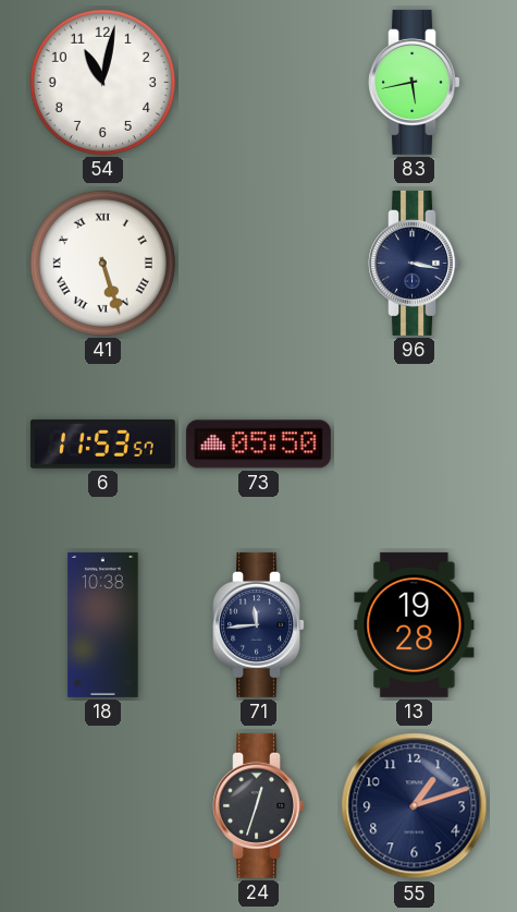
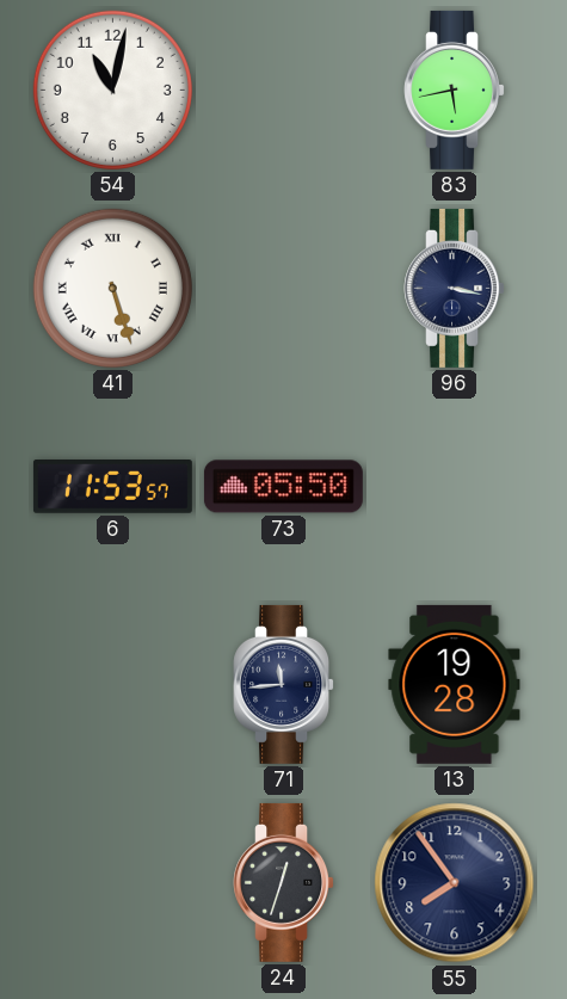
18: 10:38 -> none
55: 1:12 -> 7:54
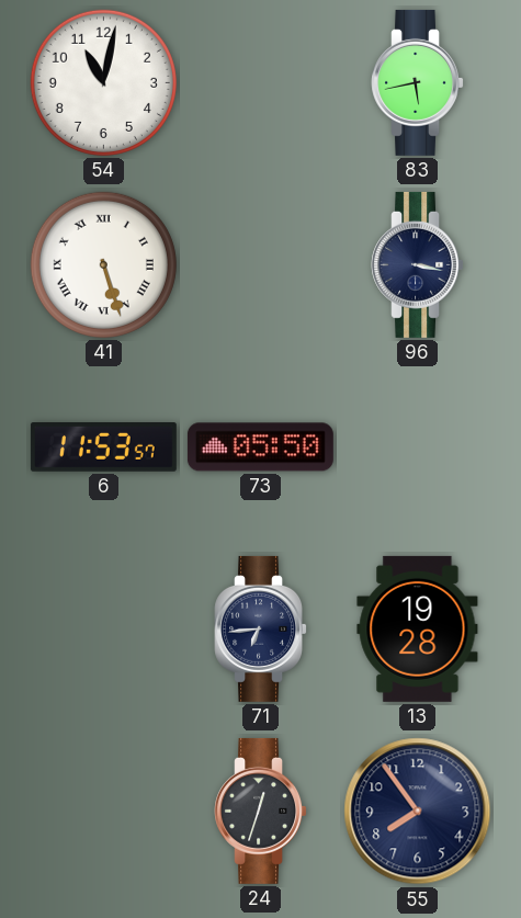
71: 11:44 -> 6:44
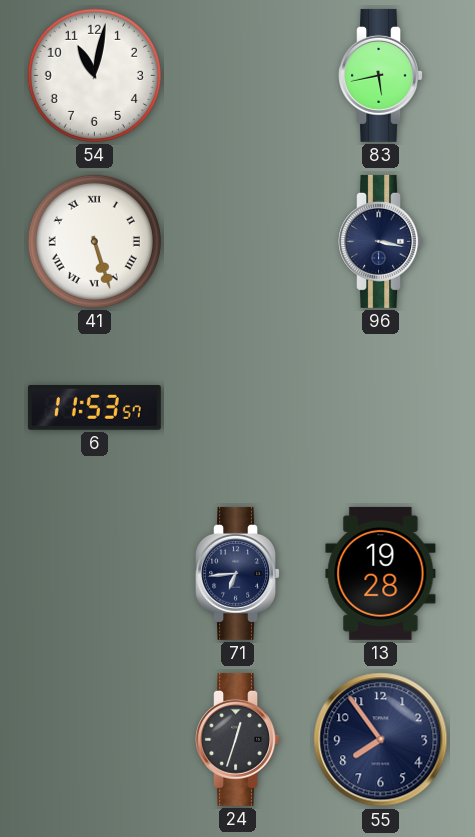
73: 05:50 -> none
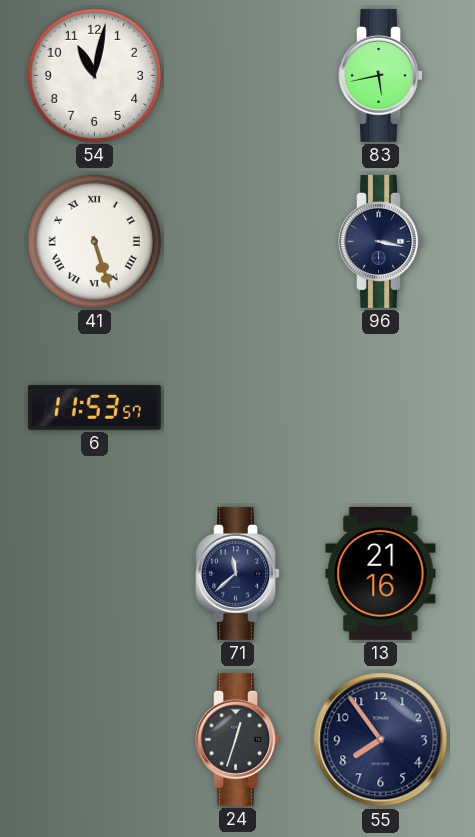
71: 6:44 -> 11:38
13: 19:28 -> 21:16
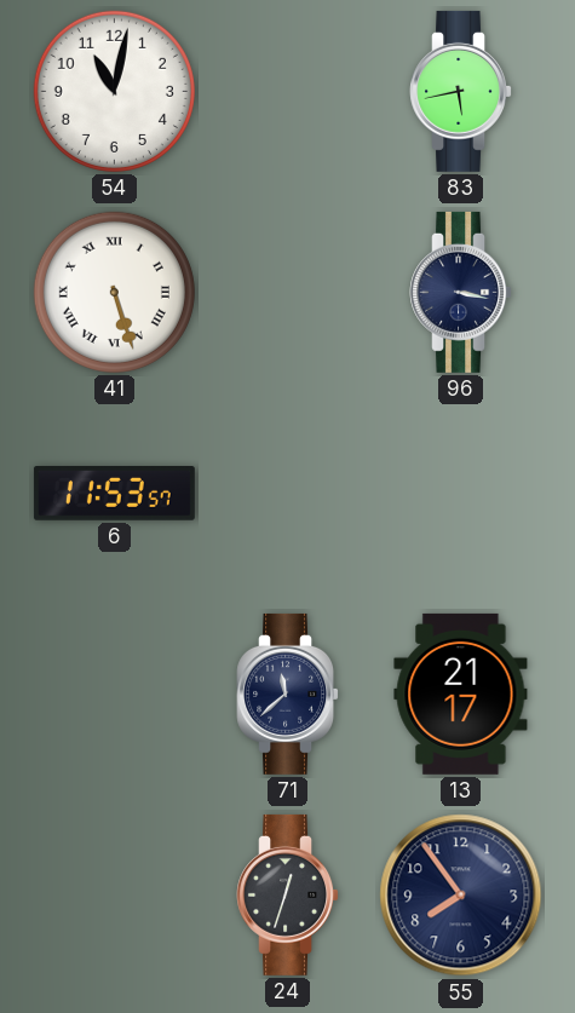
13: 21:16 -> 21:17
